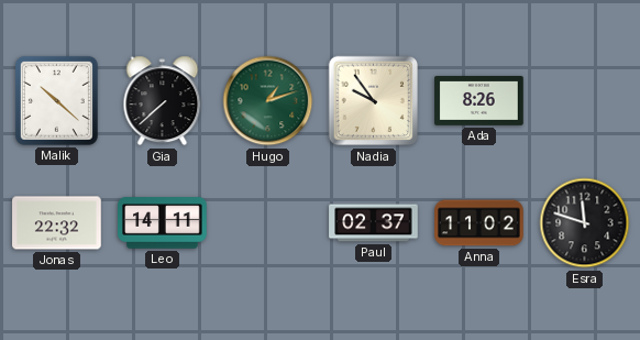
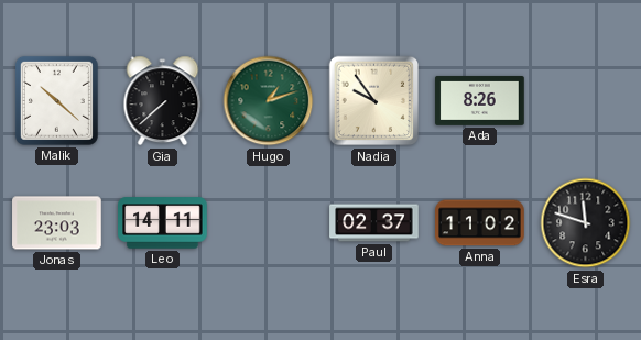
Jonas: 22:32 -> 23:03
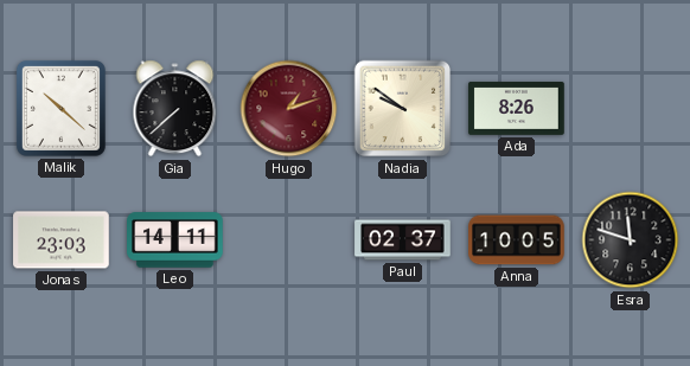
Hugo dial: green -> burgundy
Nadia: 9:54 -> 9:51
Anna: 11:02 -> 10:05
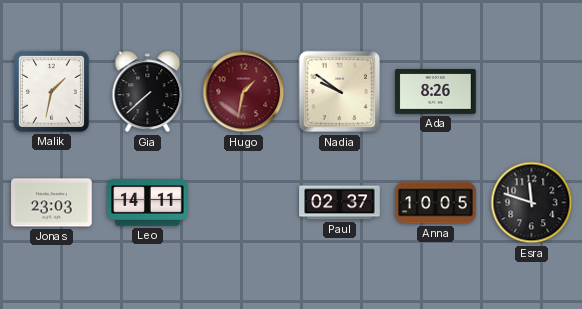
Malik: 10:22 -> 1:32
Hugo: 1:12 -> 1:32
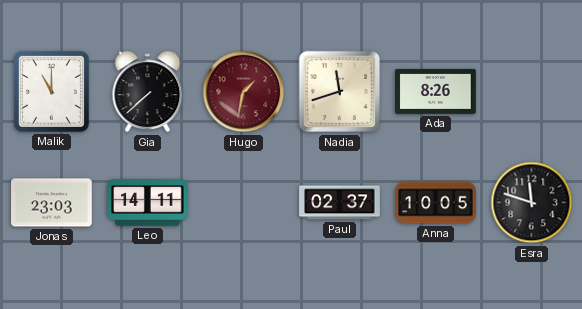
Malik: 1:32 -> 11:00
Nadia: 9:51 -> 11:42
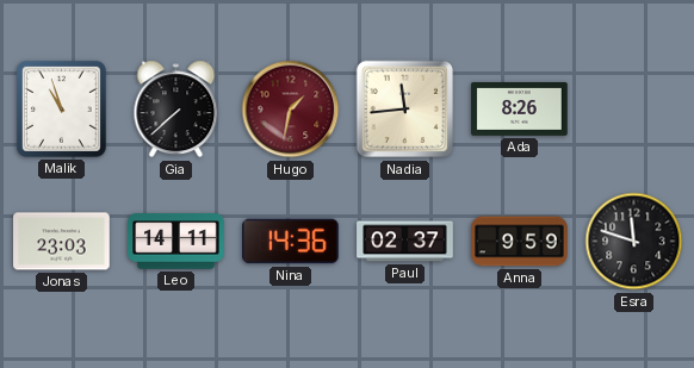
Malik: 11:00 -> 10:57
Nadia: 11:42 -> 11:44
Nina: none -> 14:36
Anna: 10:05 -> 9:59
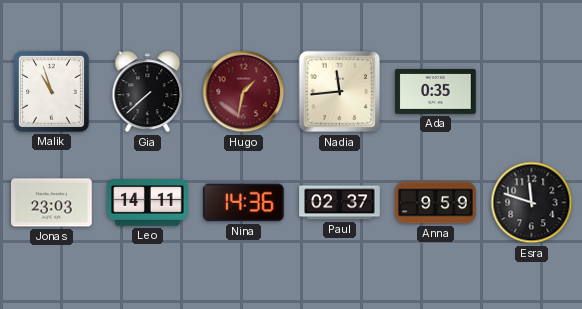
Ada: 8:26 -> 0:35
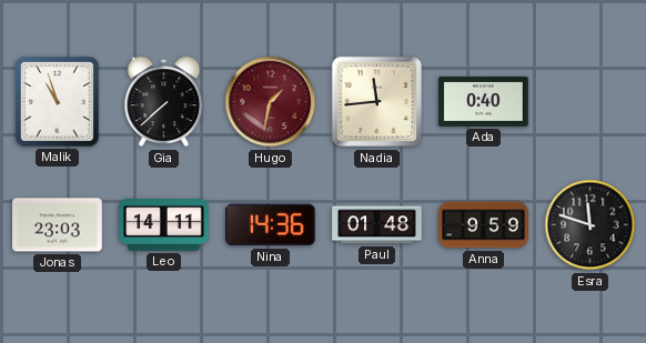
Ada: 0:35 -> 0:40
Paul: 02:37 -> 01:48
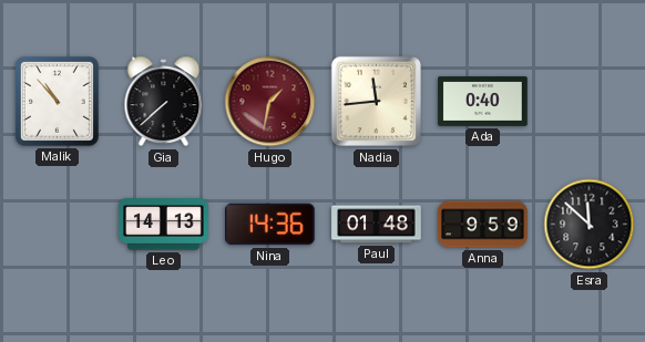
Malik: 10:57 -> 10:53
Jonas: 23:03 -> none
Leo: 14:11 -> 14:13
Esra: 11:48 -> 11:52
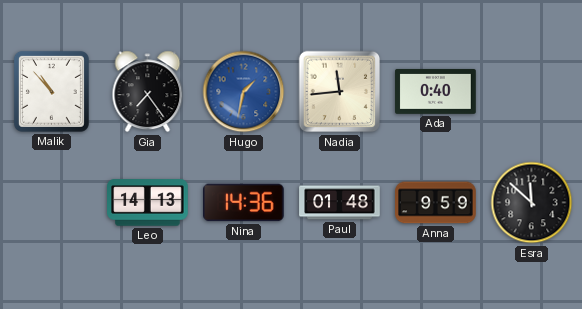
Gia: 7:38 -> 7:24
Hugo dial: burgundy -> blue
